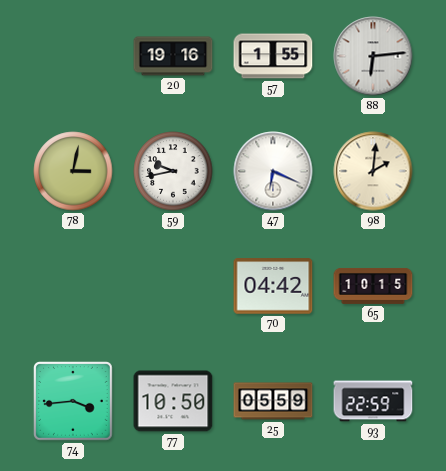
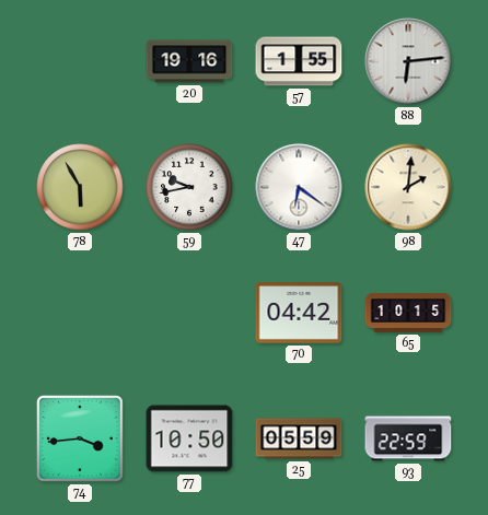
78: 3:02 -> 5:55
47: 6:19 -> 6:21
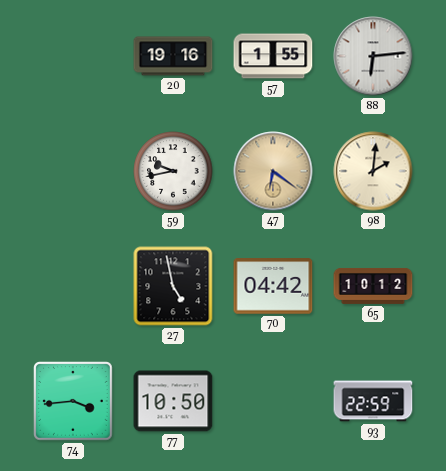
78: 5:55 -> none
47 dial: white -> champagne
27: none -> 4:58
65: 10:15 -> 10:12
25: 05:59 -> none
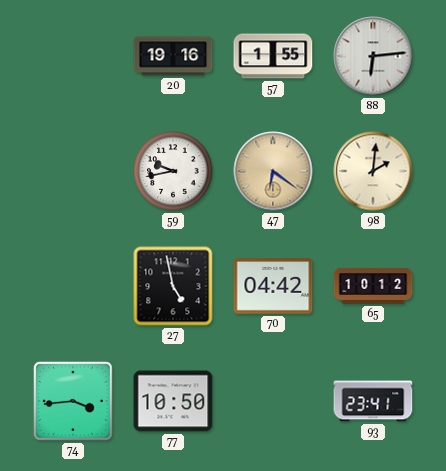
93: 22:59 -> 23:41
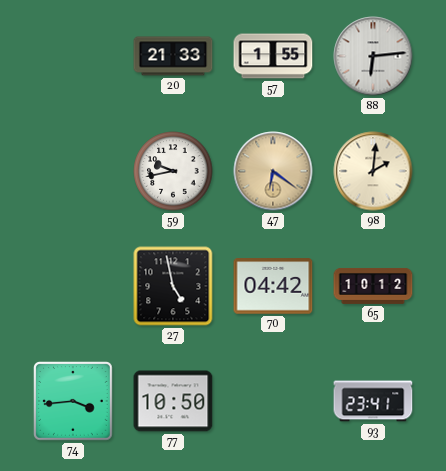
20: 19:16 -> 21:33
